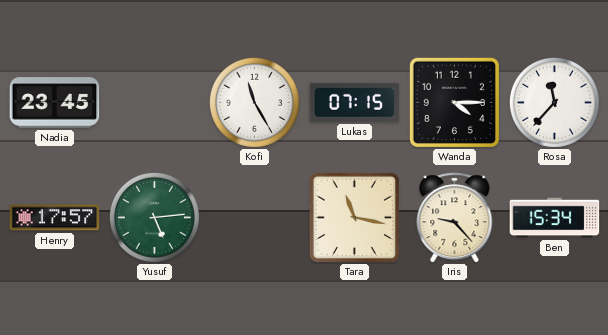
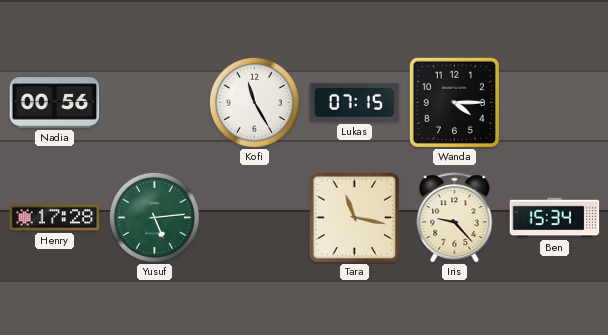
Nadia: 23:45 -> 00:56
Rosa: 11:37 -> none
Henry: 17:57 -> 17:28
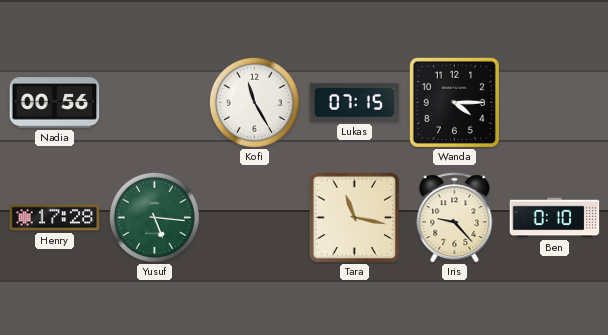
Yusuf: 5:14 -> 5:16
Ben: 15:34 -> 0:10
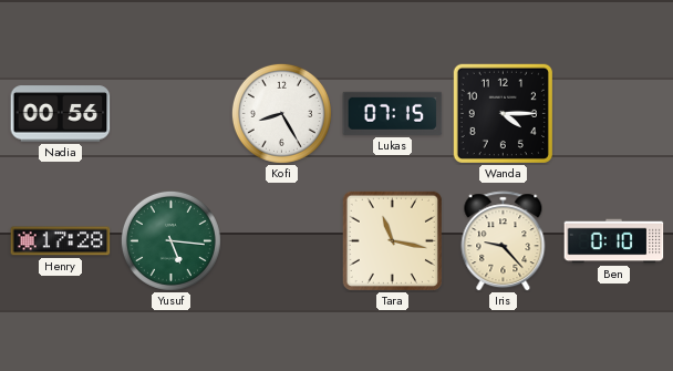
Kofi: 11:25 -> 8:25
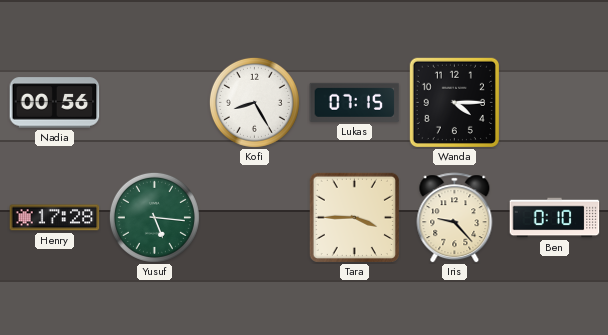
Tara: 11:17 -> 3:45
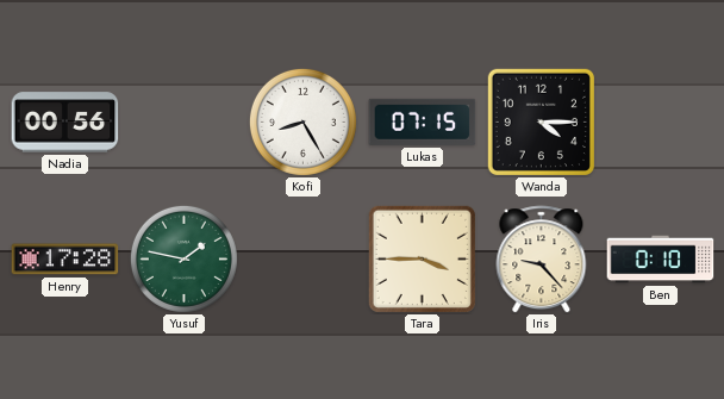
Yusuf: 5:16 -> 1:47
